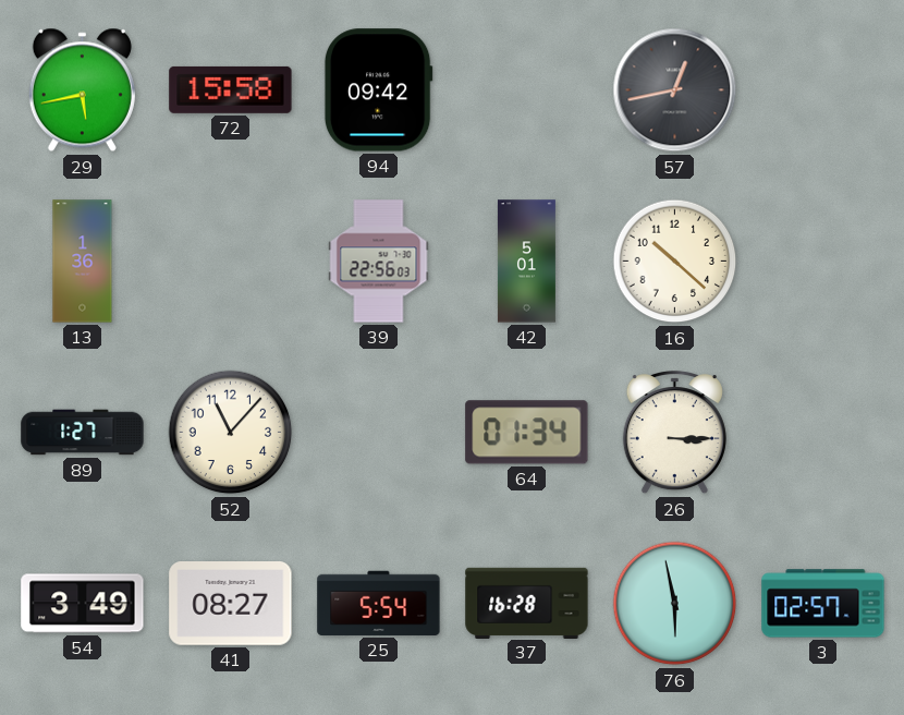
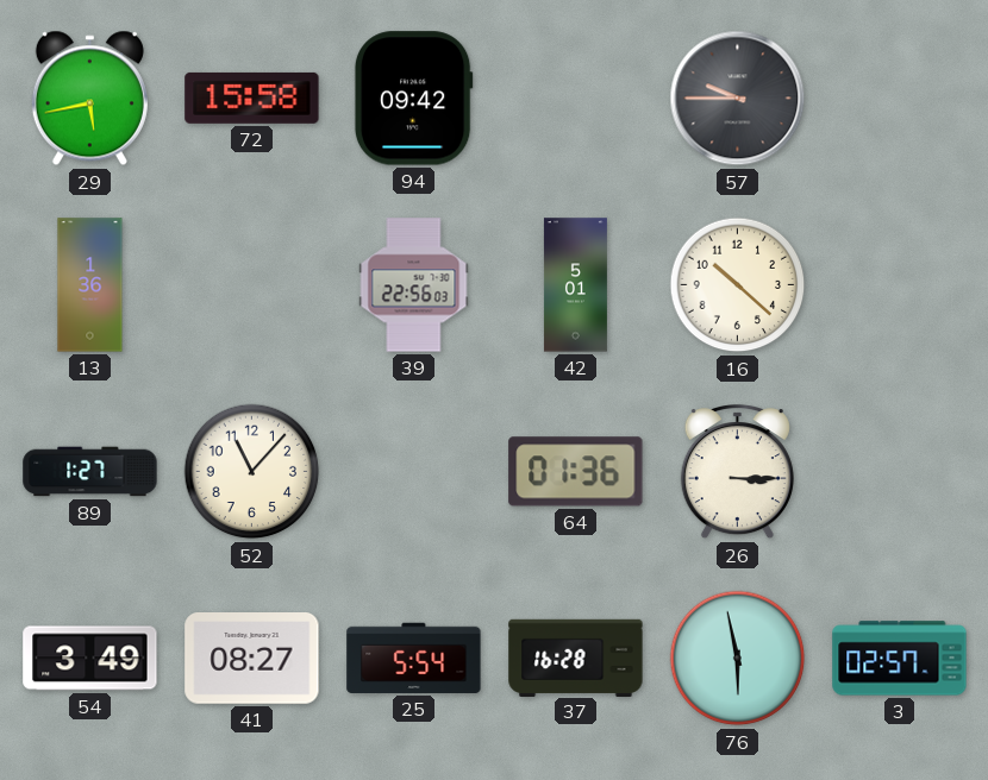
57: 12:43 -> 9:45
64: 01:34 -> 01:36
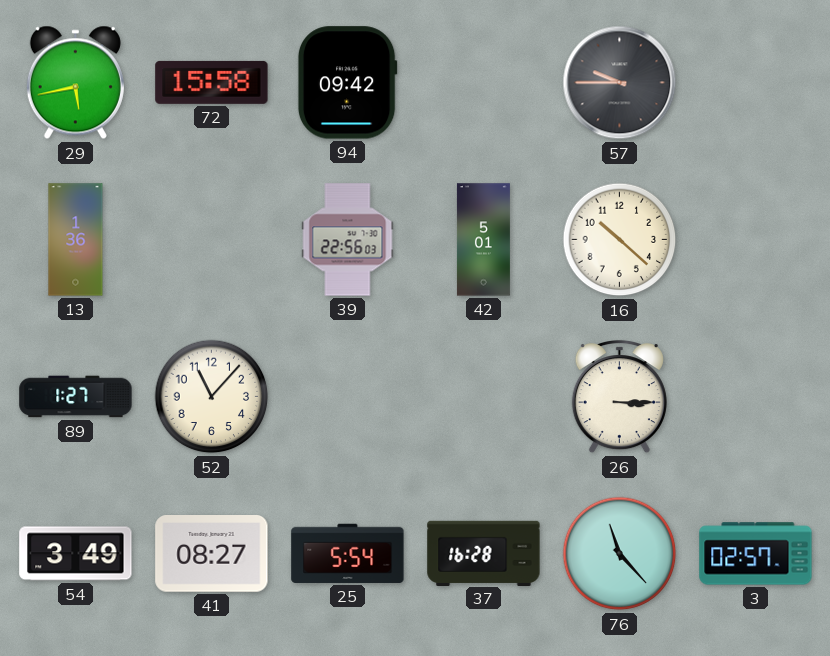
64: 01:36 -> none
76: 5:58 -> 11:23
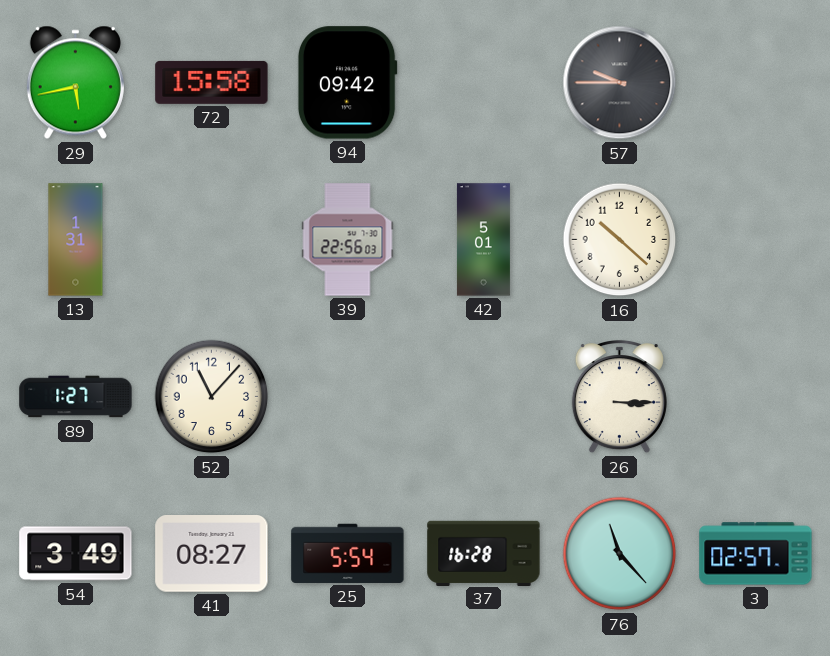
13: 1:36 -> 1:31
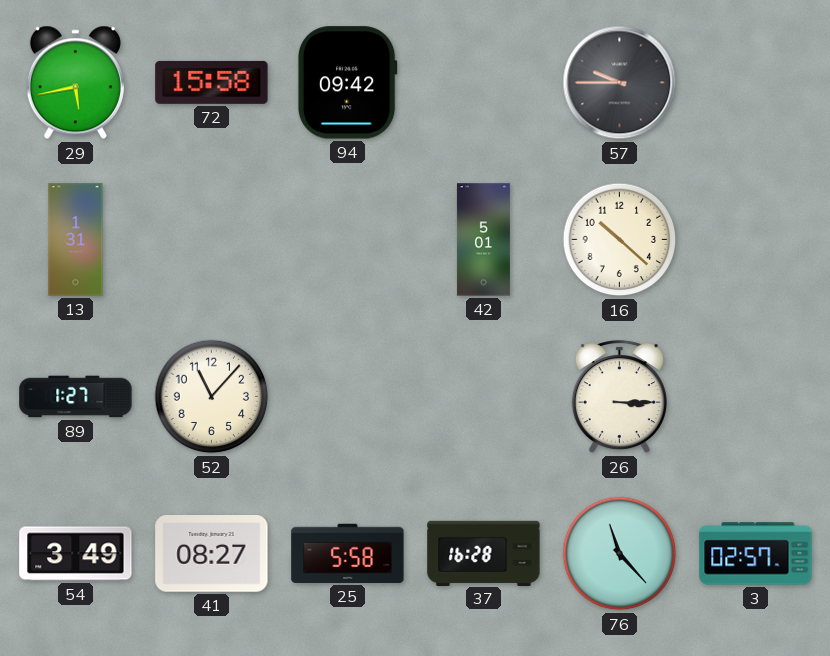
39: 22:56 -> none
25: 5:54 -> 5:58
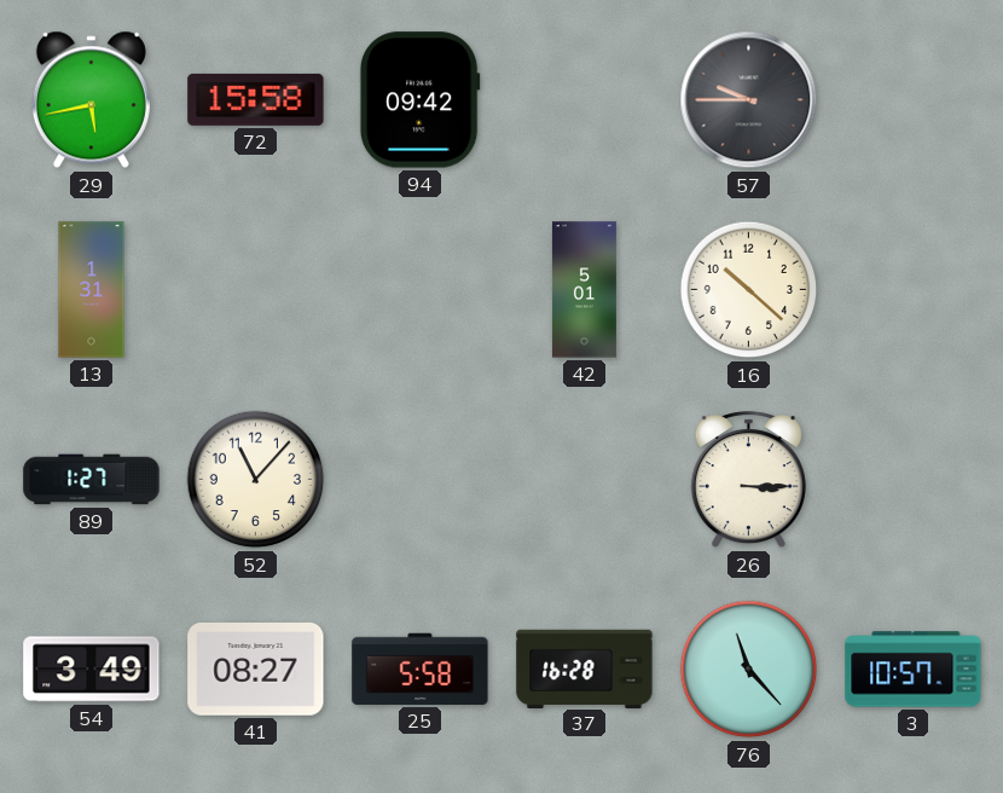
3: 02:57 -> 10:57
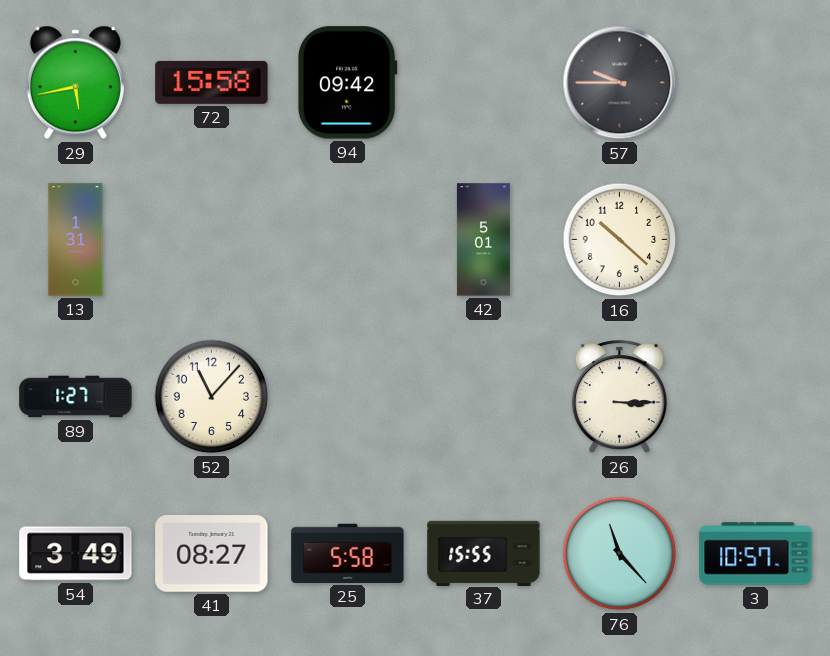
37: 16:28 -> 15:55
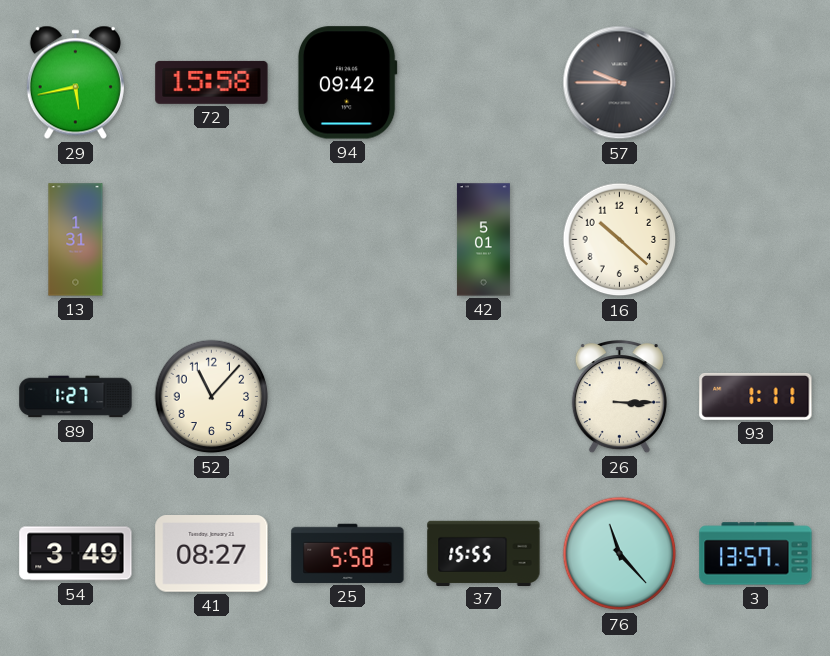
93: none -> 1:11
3: 10:57 -> 13:57
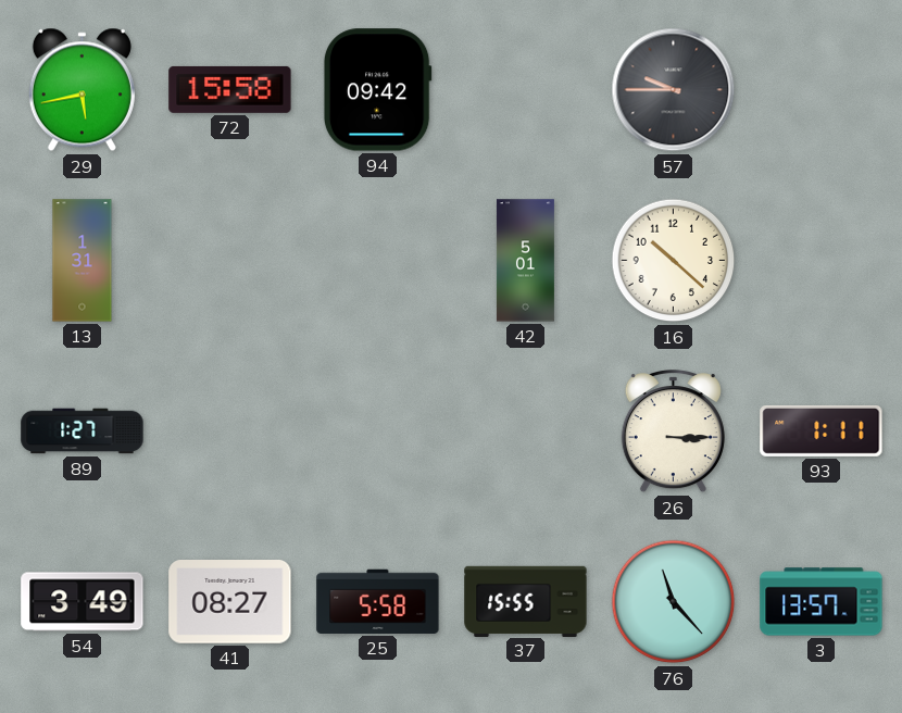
52: 11:07 -> none
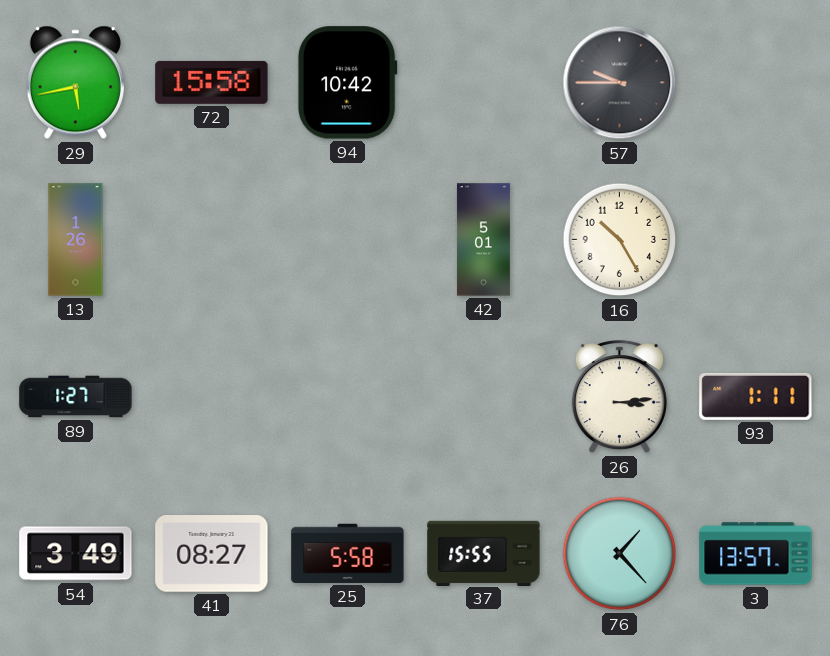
94: 09:42 -> 10:42
13: 1:31 -> 1:26
16: 10:22 -> 10:25
26: 3:15 -> 3:14
76: 11:23 -> 1:23
